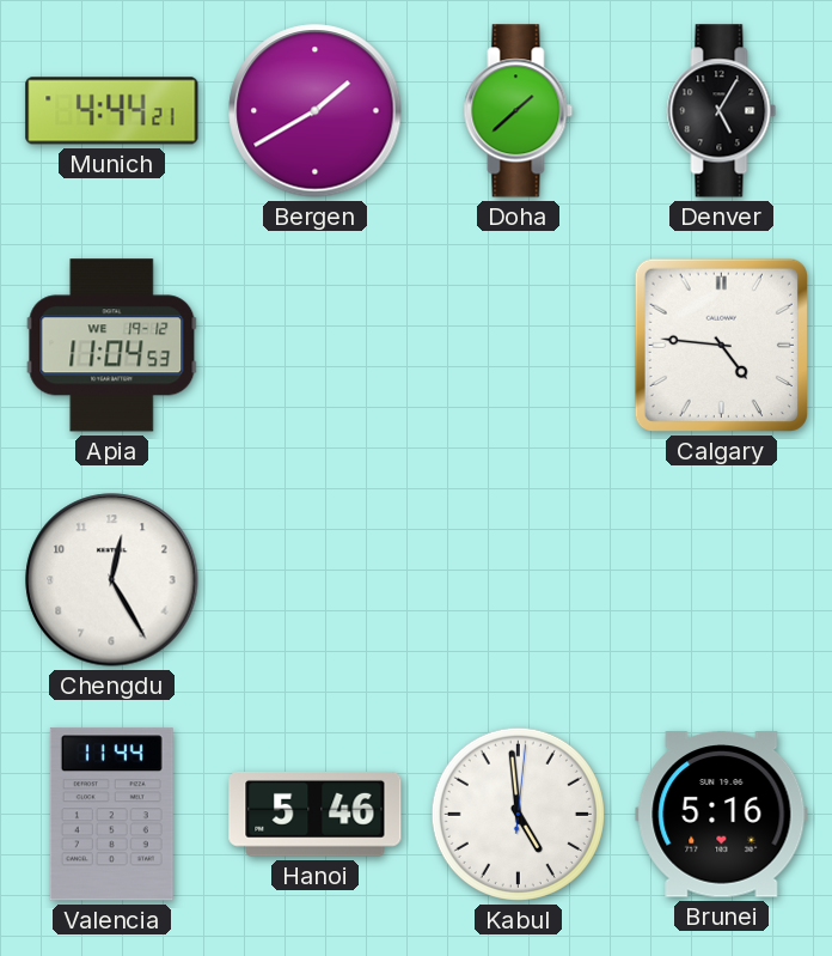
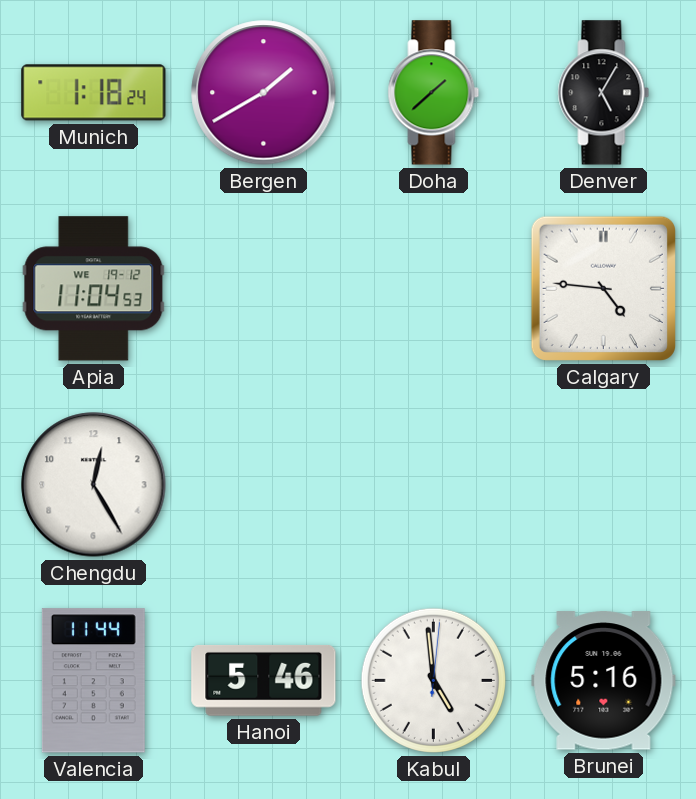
Munich: 4:44 -> 1:18
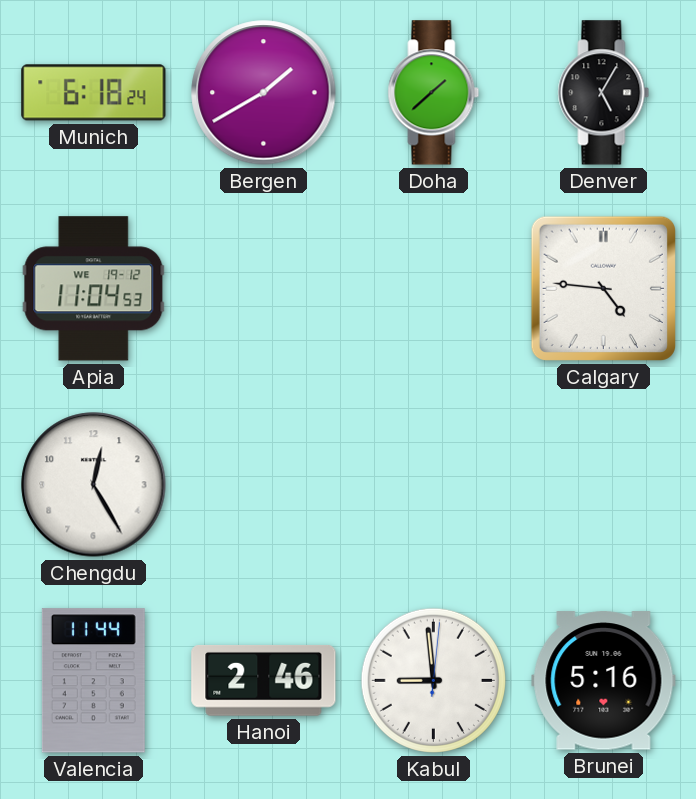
Munich: 1:18 -> 6:18
Hanoi: 5:46 -> 2:46
Kabul: 4:59 -> 8:59
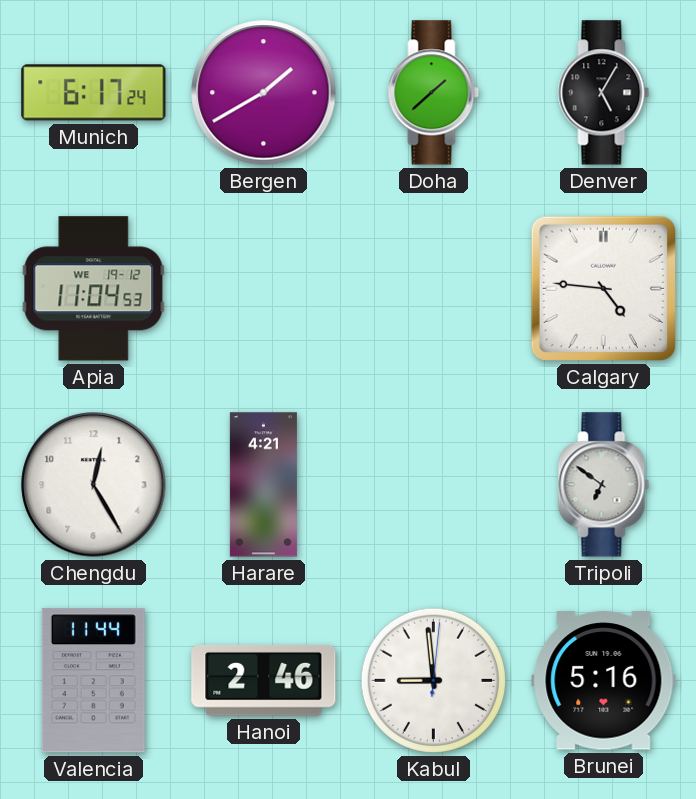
Munich: 6:18 -> 6:17
Harare: none -> 4:21
Tripoli: none -> 6:51
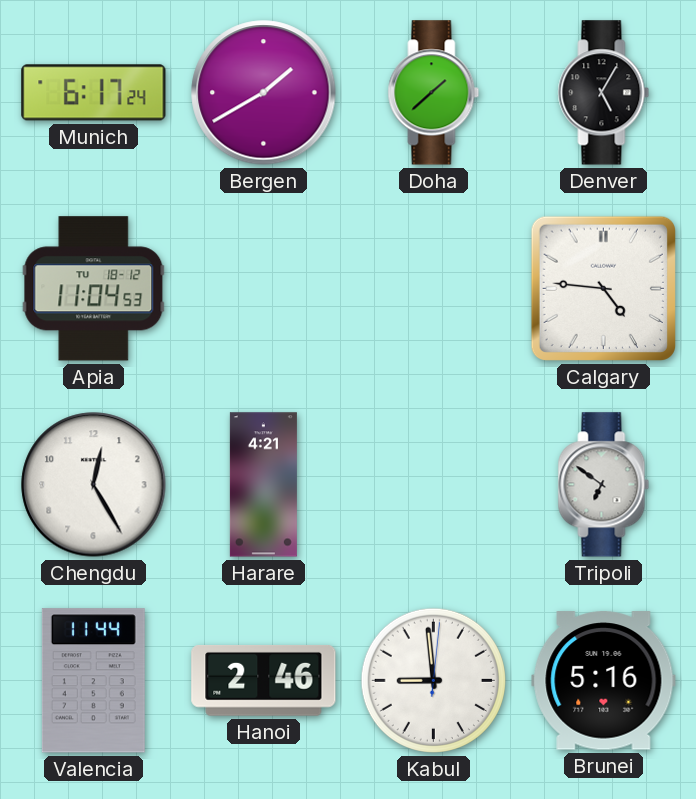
Apia date: WE 19-12 -> TU 18-12
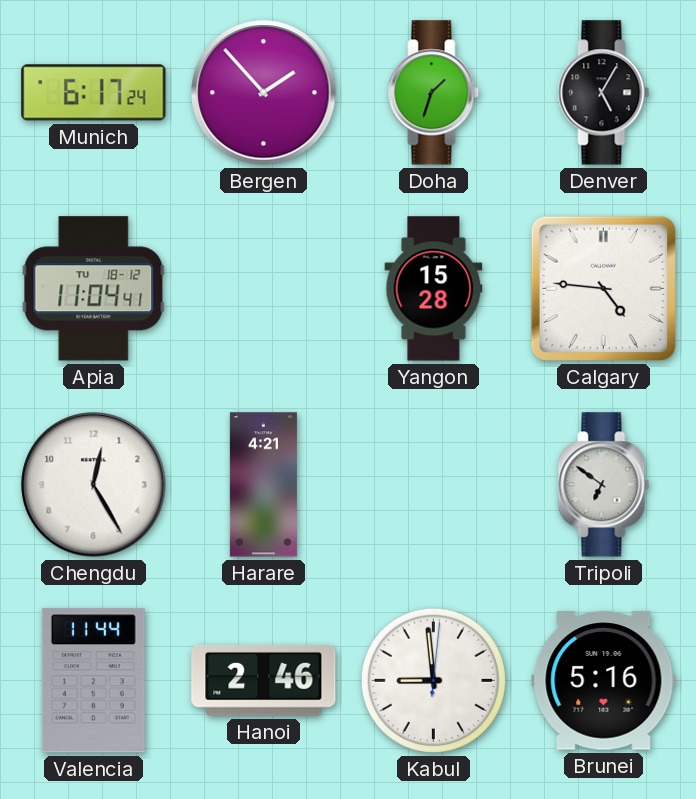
Bergen: 1:40 -> 1:53
Doha: 1:38 -> 1:33
Apia: 11:04:53 -> 11:04:41
Yangon: none -> 15:28
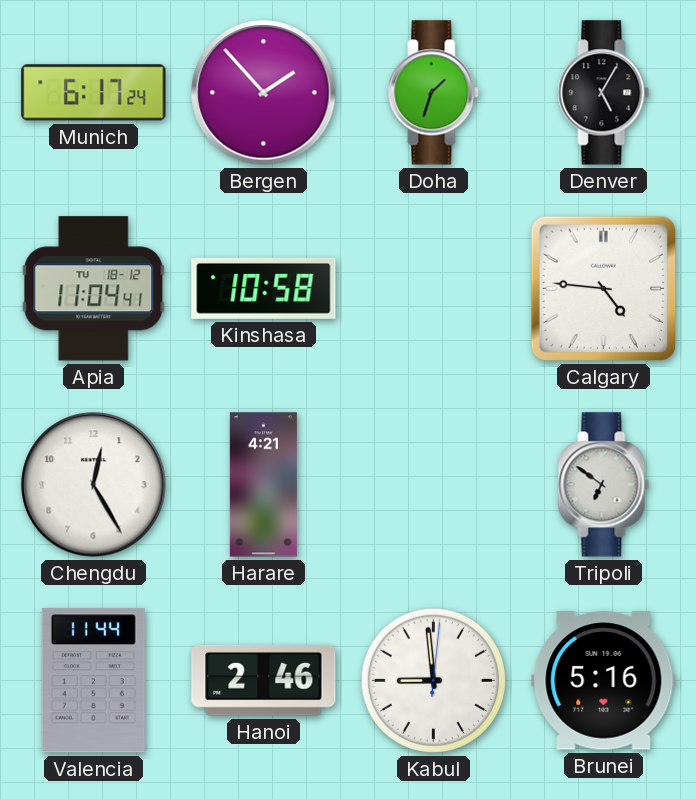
Kinshasa: none -> 10:58
Yangon: 15:28 -> none
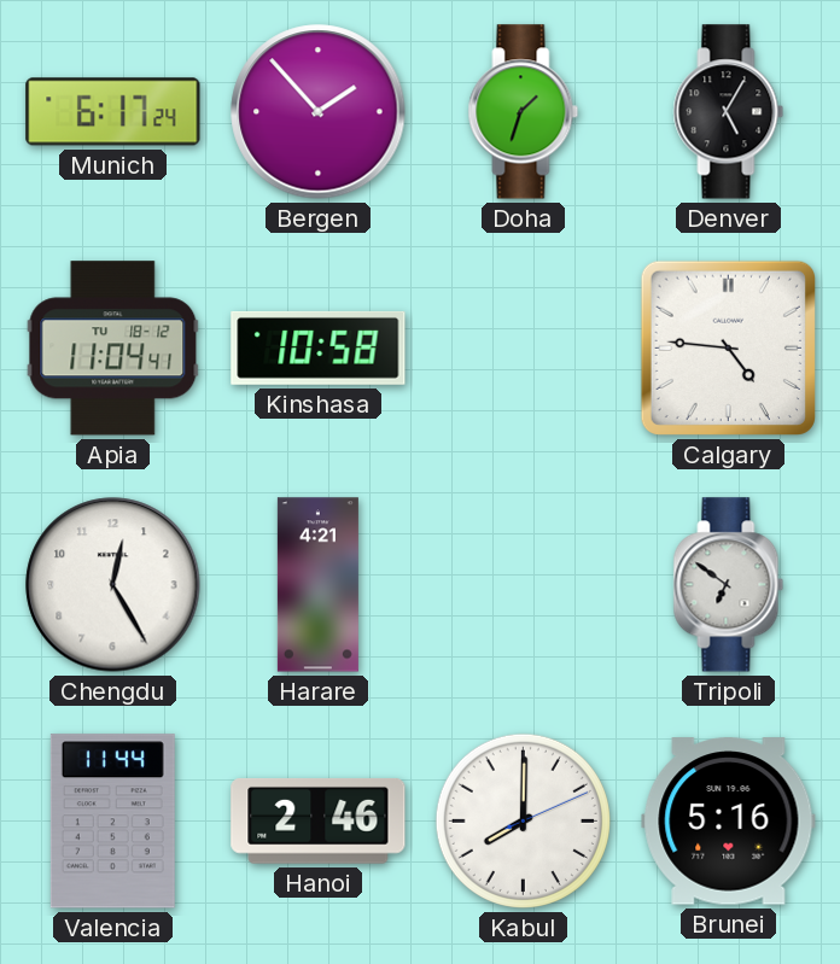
Kabul: 8:59 -> 8:00
